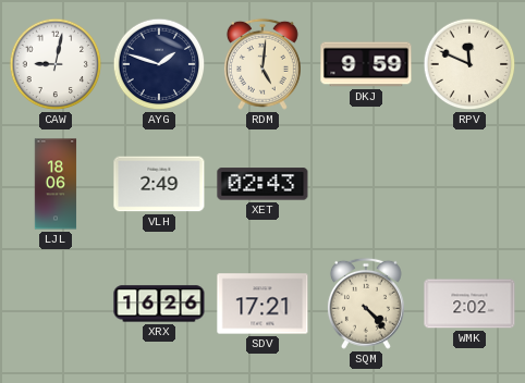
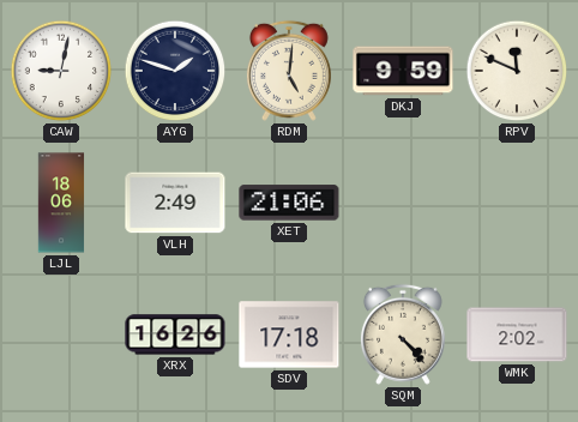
XET: 02:43 -> 21:06
SDV: 17:21 -> 17:18
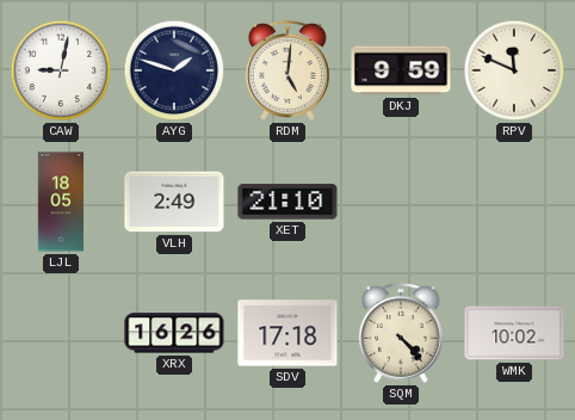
LJL: 18:06 -> 18:05
XET: 21:06 -> 21:10
WMK: 2:02 -> 10:02
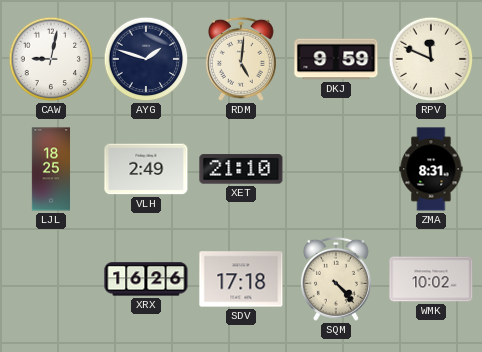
LJL: 18:05 -> 18:25
ZMA: none -> 8:31
